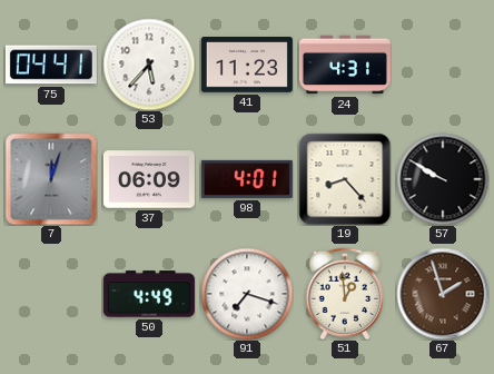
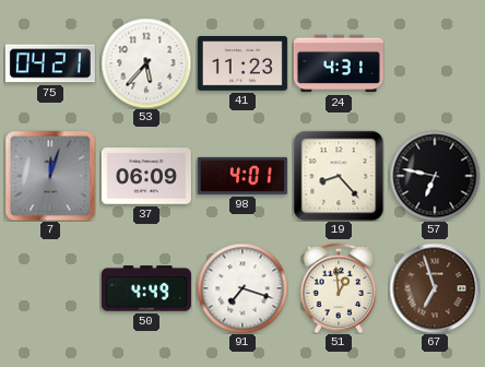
75: 04:41 -> 04:21
57: 9:50 -> 6:47
67: 1:57 -> 6:57
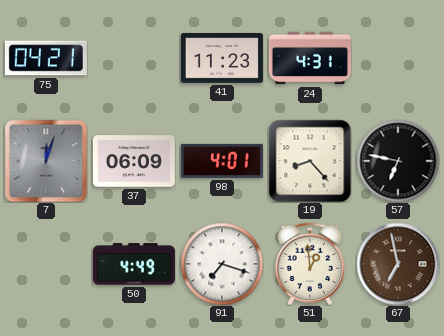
53: 5:37 -> none
67: 6:57 -> 6:58
